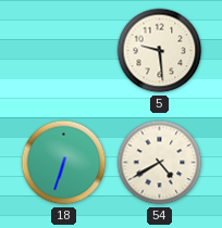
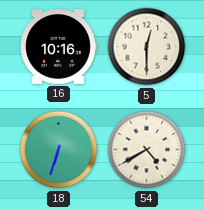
16: none -> 10:16
5: 9:29 -> 12:30
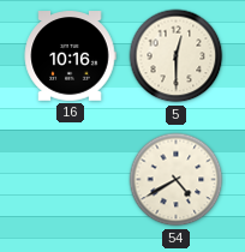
18: 6:33 -> none
